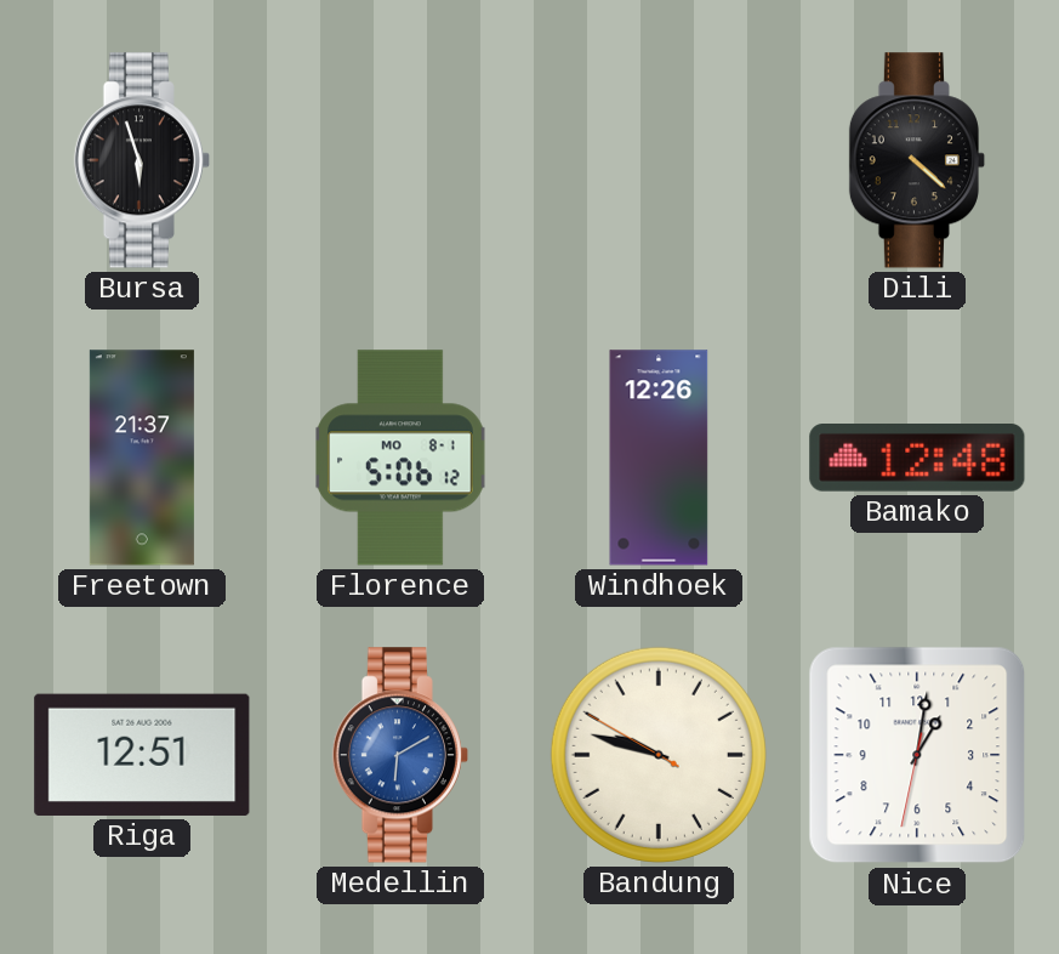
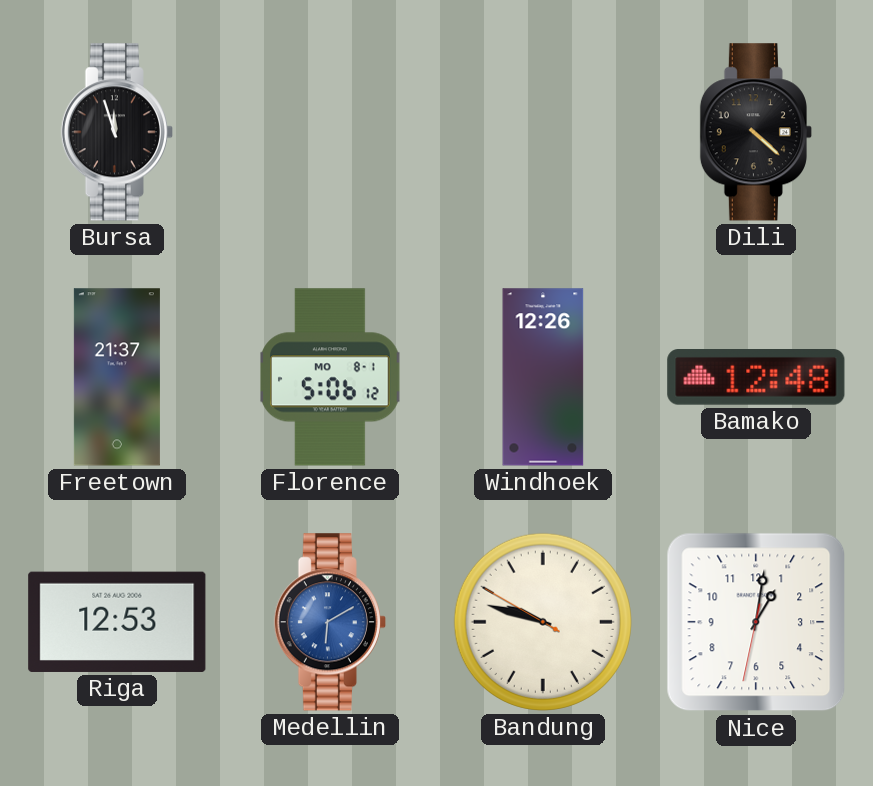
Bursa: 5:57 -> 11:57
Riga: 12:51 -> 12:53
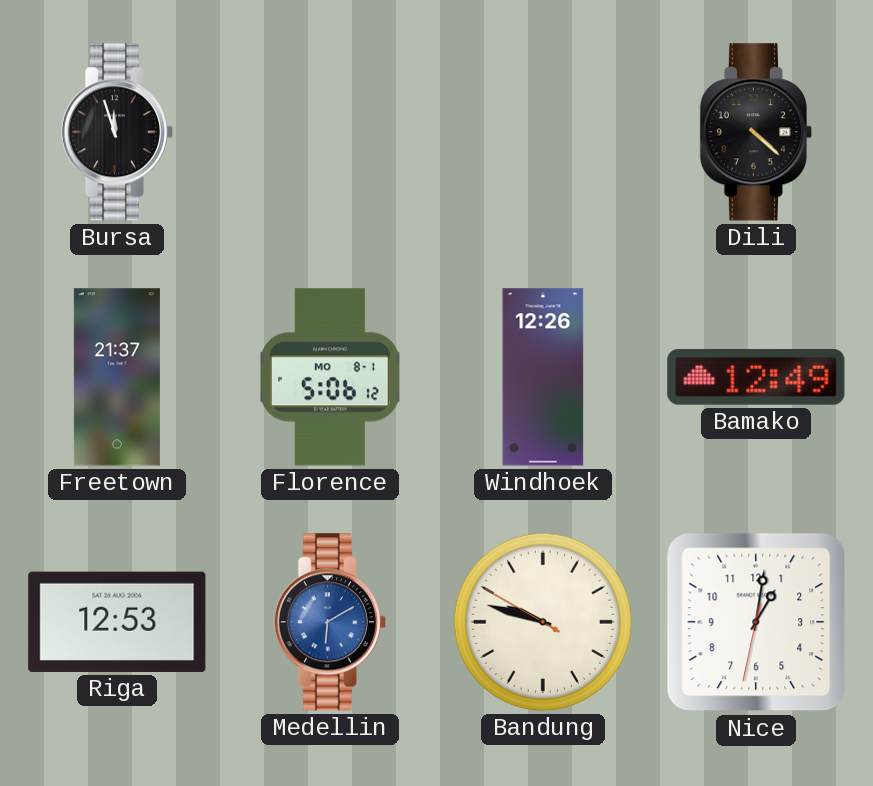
Bamako: 12:48 -> 12:49
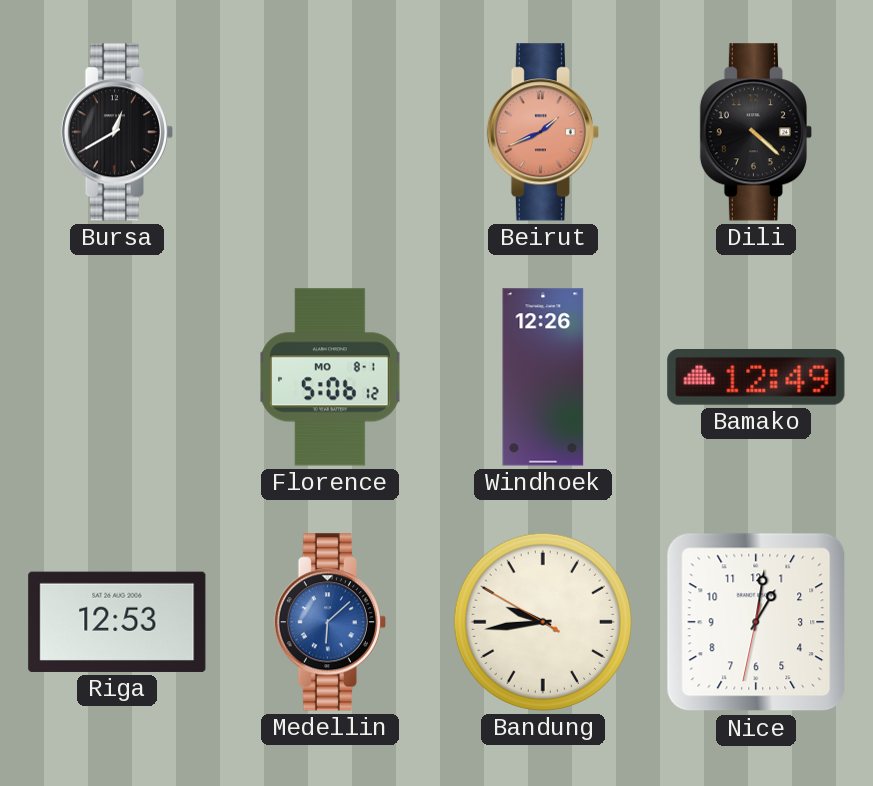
Bursa: 11:57 -> 12:40
Beirut: none -> 1:41
Freetown: 21:37 -> none
Medellin: 6:10 -> 6:08
Bandung: 9:47 -> 9:43
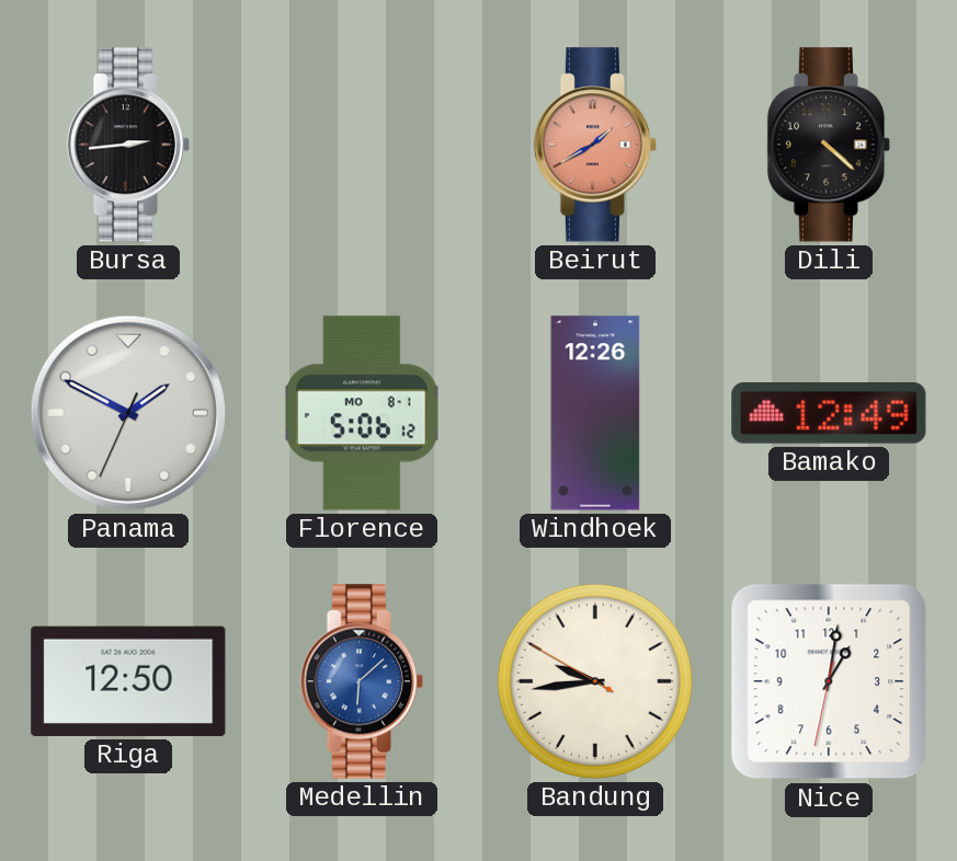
Bursa: 12:40 -> 2:44
Beirut: 1:41 -> 1:40
Panama: none -> 1:49
Riga: 12:53 -> 12:50
